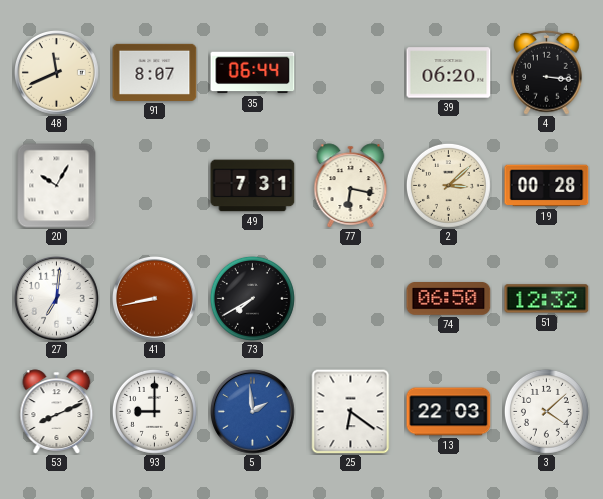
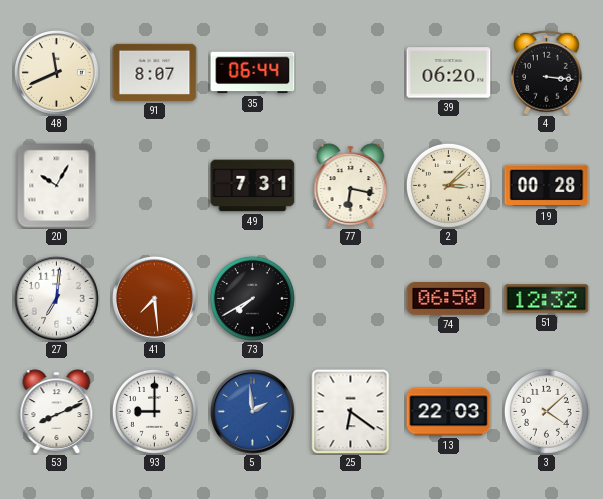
41: 8:43 -> 7:29
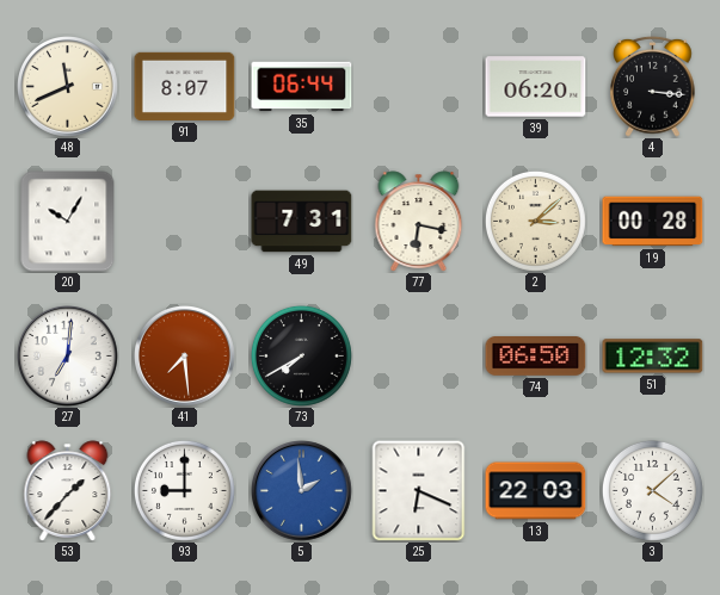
53: 8:11 -> 1:37
25: 6:21 -> 6:19
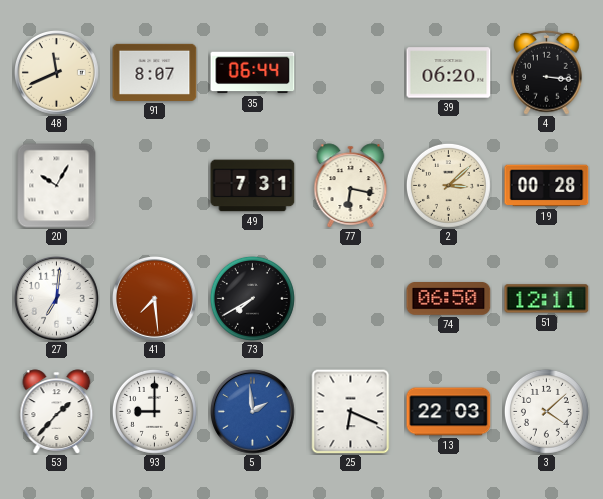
51: 12:32 -> 12:11
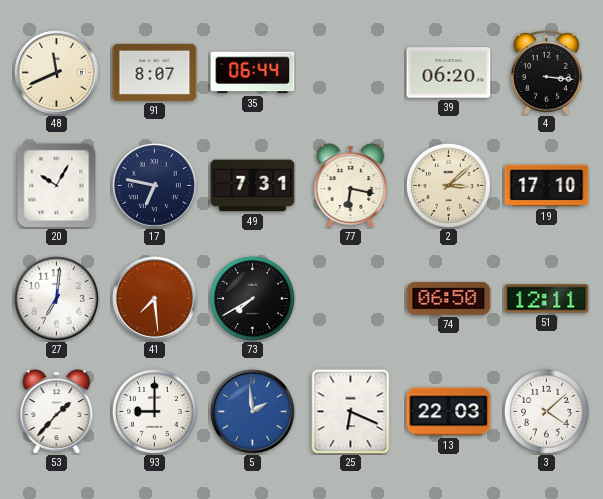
17: none -> 6:47
19: 00:28 -> 17:10
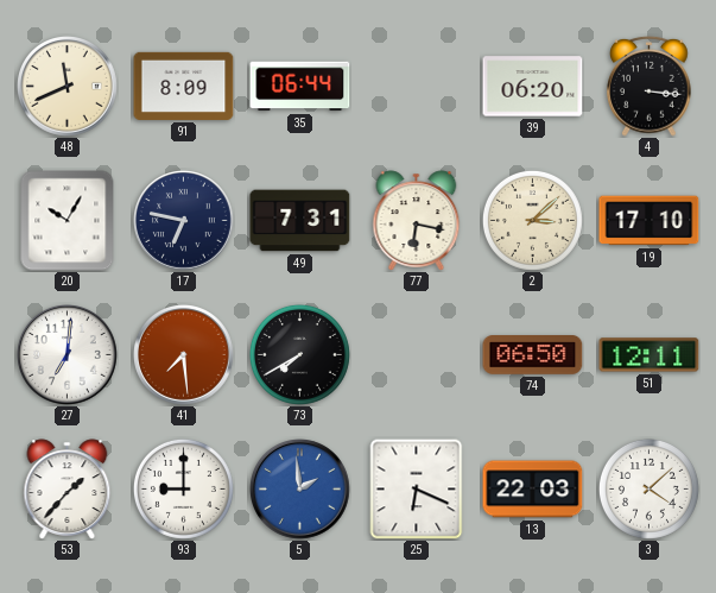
91: 8:07 -> 8:09
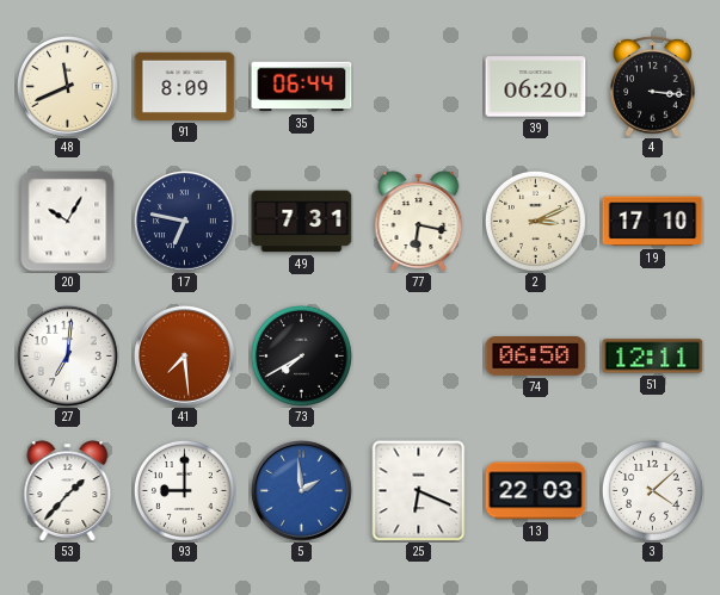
2: 3:08 -> 3:11
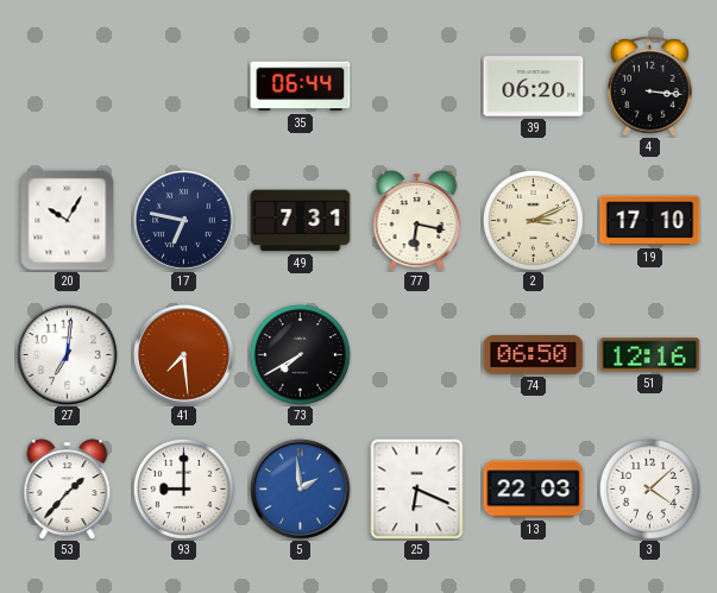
48: 11:41 -> none
91: 8:09 -> none
51: 12:11 -> 12:16
